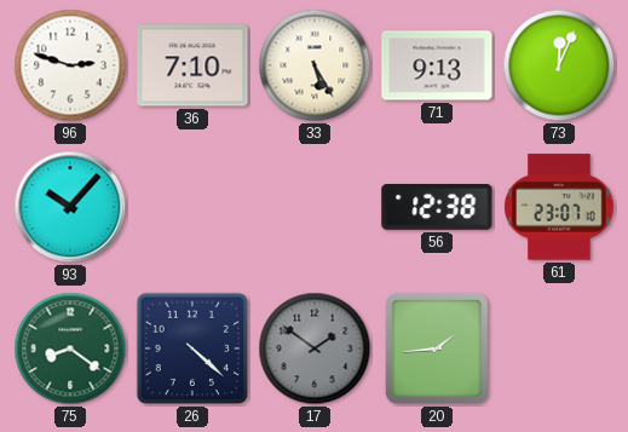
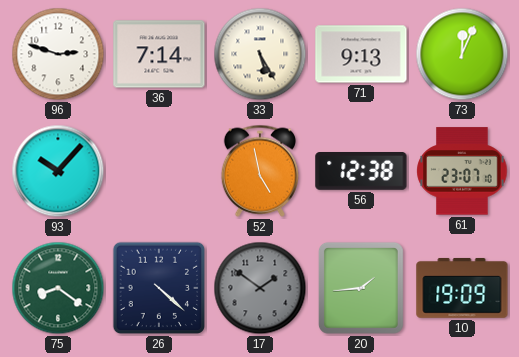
36: 7:10 -> 7:14
52: none -> 4:58
10: none -> 19:09
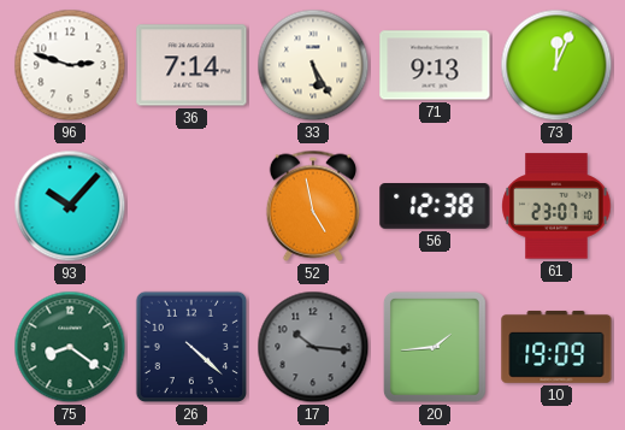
17: 1:51 -> 10:16
